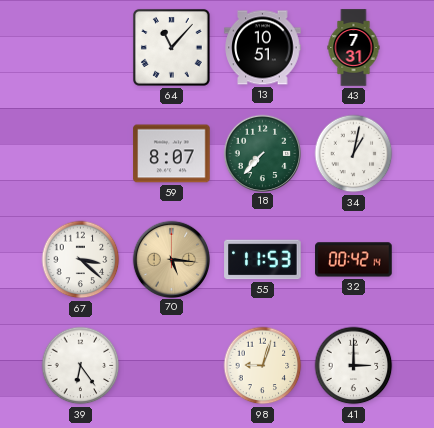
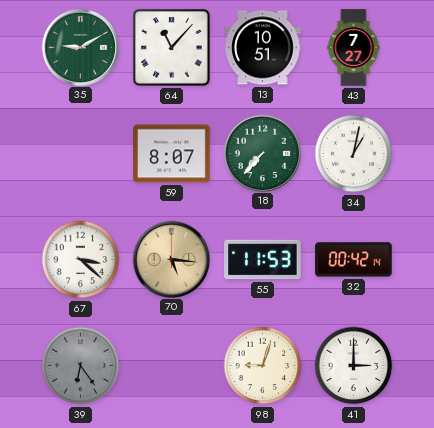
35: none -> 9:10
43: 7:31 -> 7:27
39 dial: white -> grey
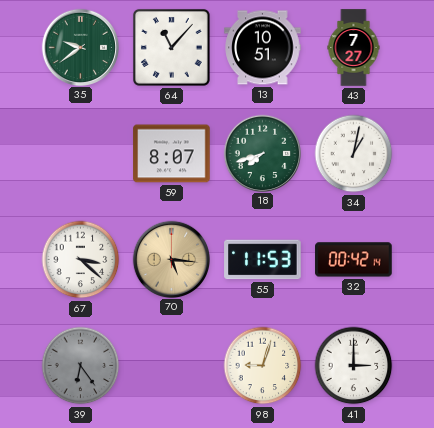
35: 9:10 -> 9:39
18: 7:37 -> 7:42
